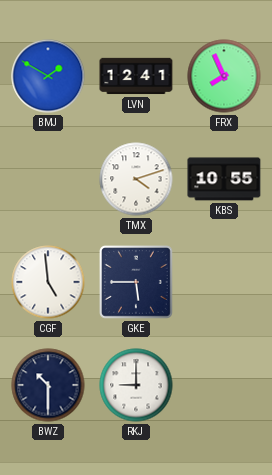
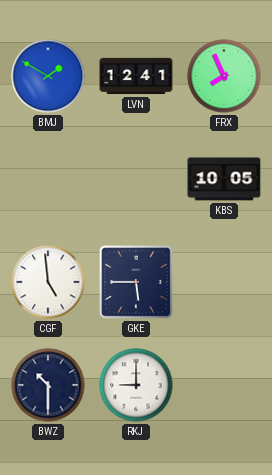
TMX: 4:12 -> none
KBS: 10:55 -> 10:05
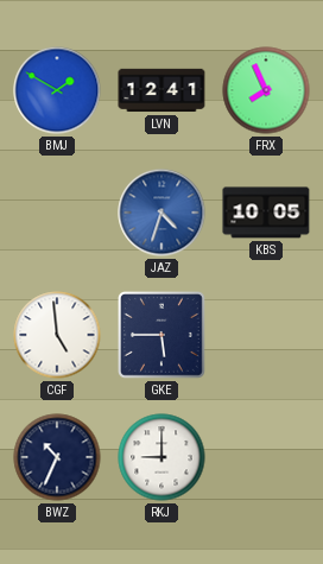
JAZ: none -> 4:33
BWZ: 10:30 -> 10:34
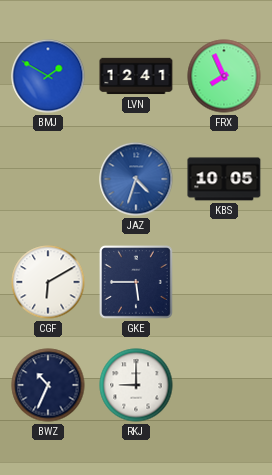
CGF: 4:59 -> 6:10
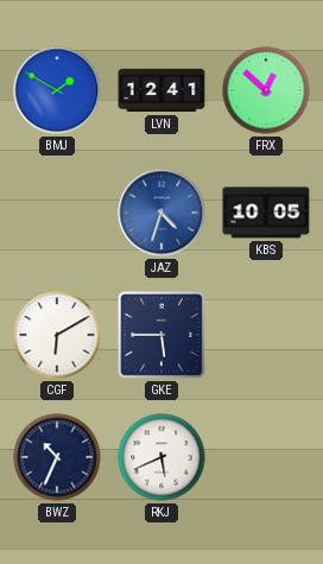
FRX: 7:56 -> 12:52
RKJ: 9:00 -> 5:41
